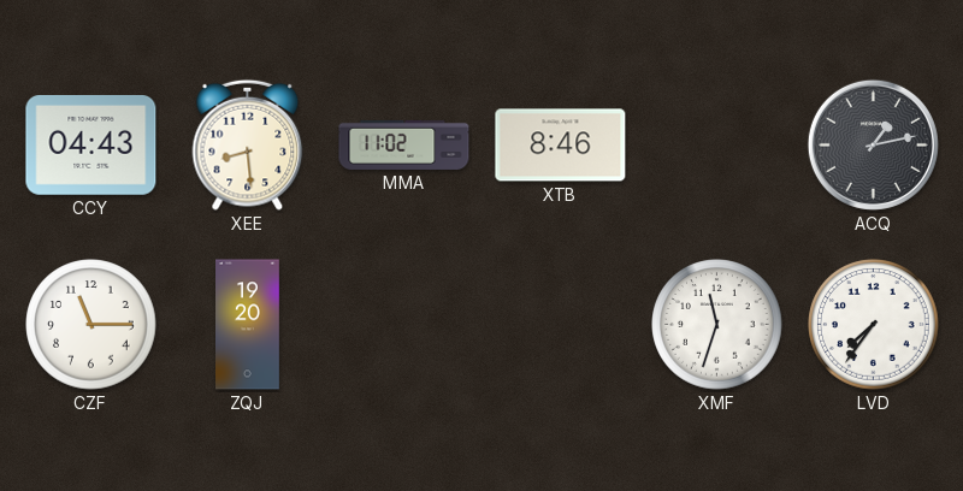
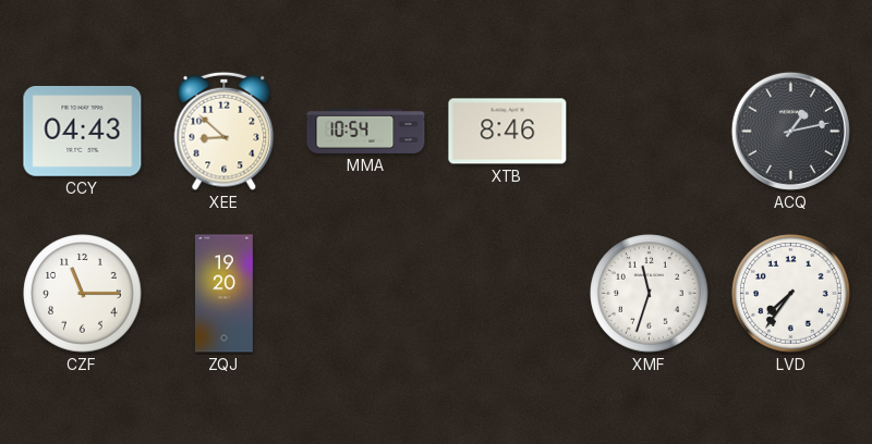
XEE: 8:29 -> 8:52
MMA: 11:02 -> 10:54
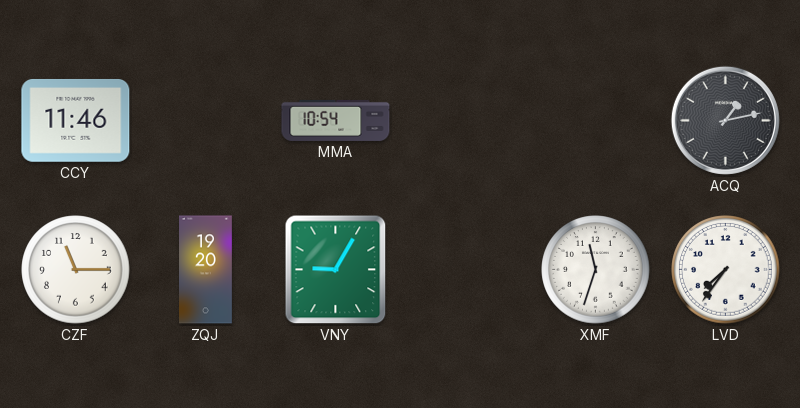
CCY: 04:43 -> 11:46
XEE: 8:52 -> none
XTB: 8:46 -> none
VNY: none -> 9:05
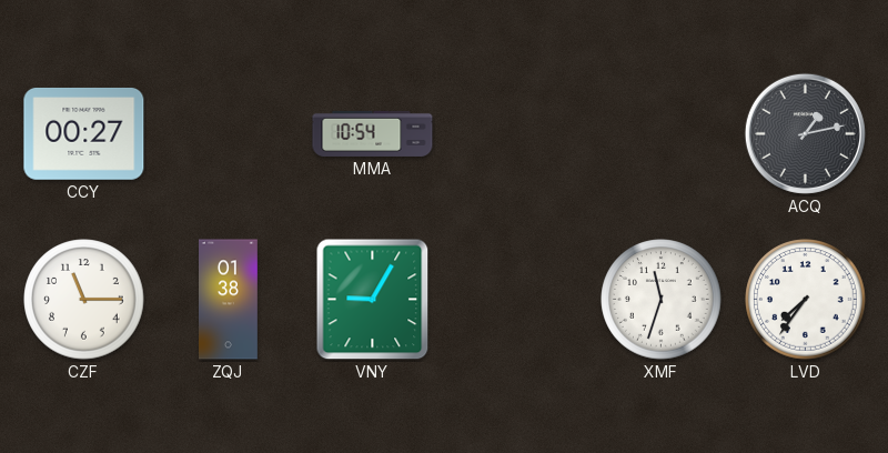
CCY: 11:46 -> 00:27
ZQJ: 19:20 -> 01:38
